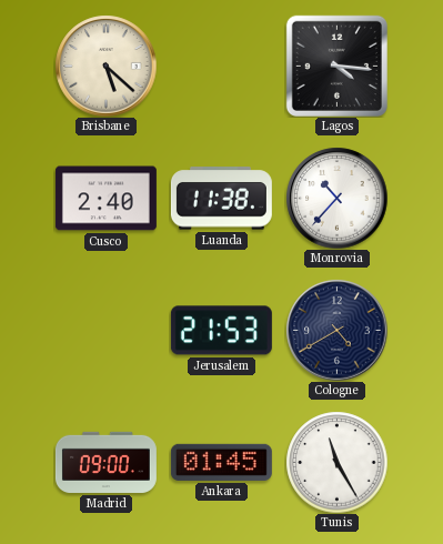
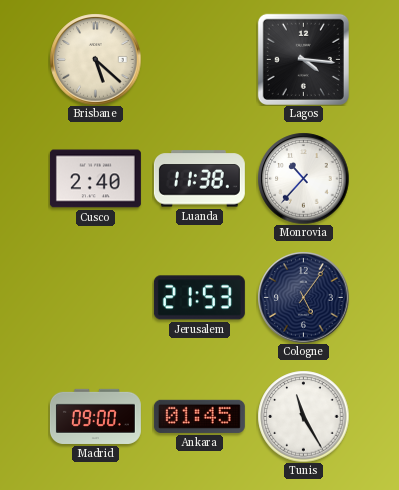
Cologne: 4:40 -> 5:06
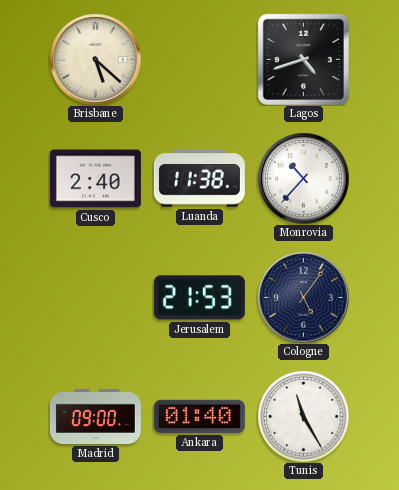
Lagos: 4:16 -> 4:42
Ankara: 01:45 -> 01:40
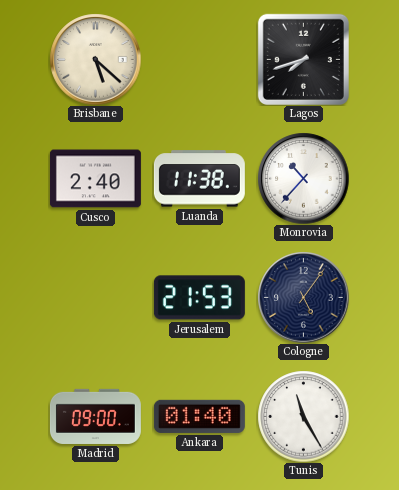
Lagos: 4:42 -> 7:42
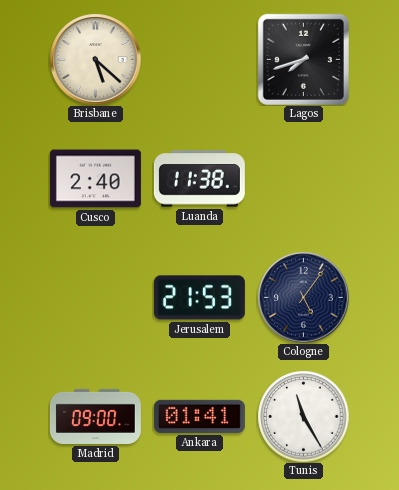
Monrovia: 10:37 -> none
Ankara: 01:40 -> 01:41
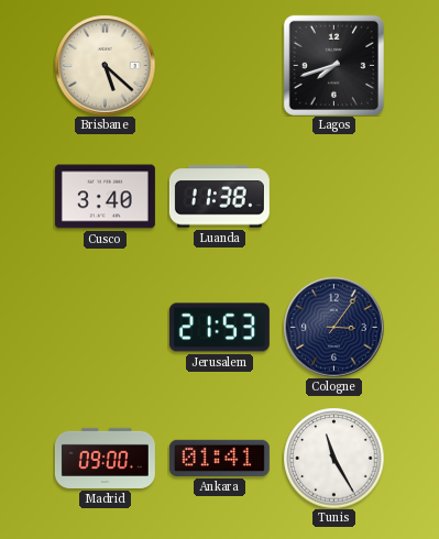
Cusco: 2:40 -> 3:40
Cologne: 5:06 -> 3:06
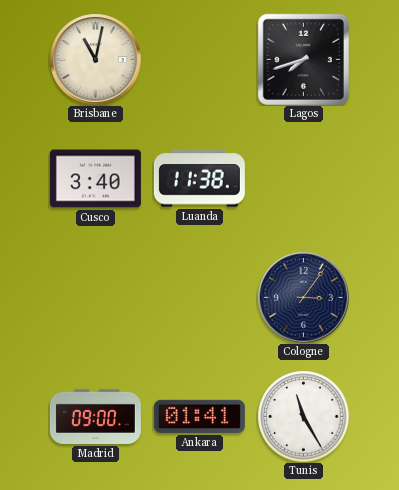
Brisbane: 5:22 -> 11:02
Jerusalem: 21:53 -> none
